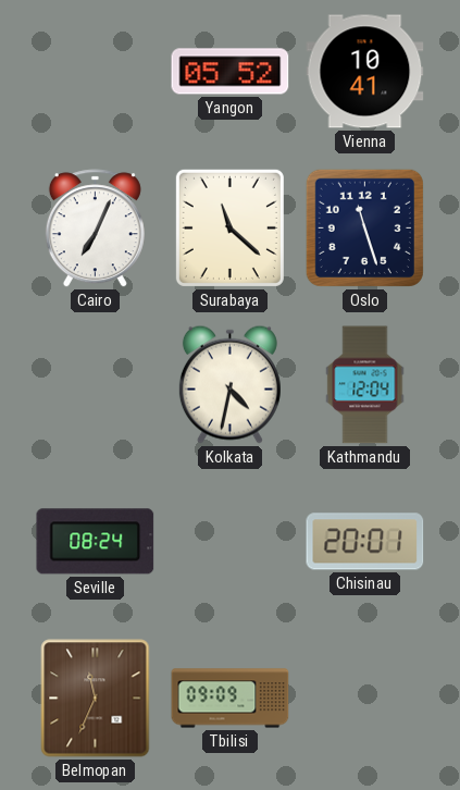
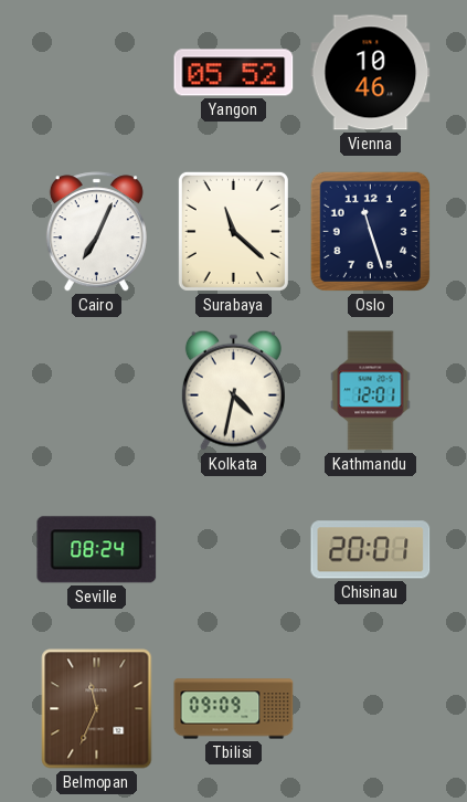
Vienna: 10:41 -> 10:46
Kathmandu: 12:04 -> 12:01
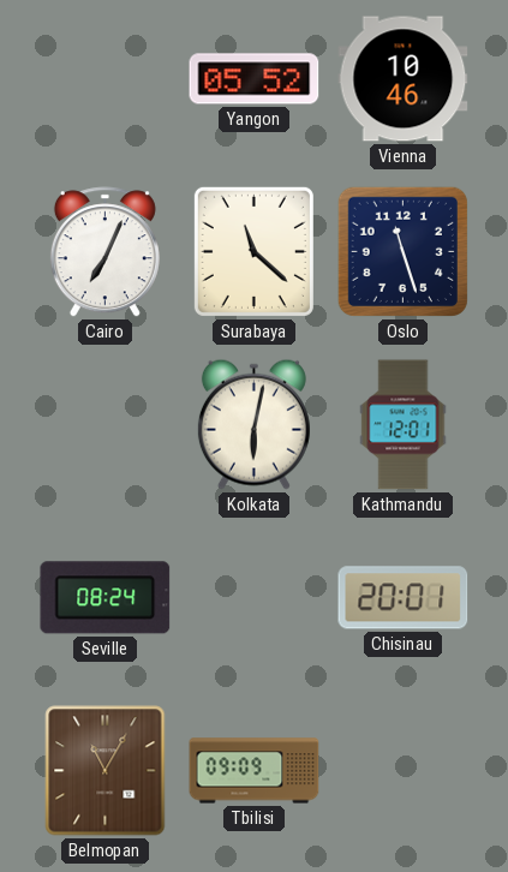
Kolkata: 4:32 -> 6:02
Belmopan: 11:34 -> 11:05
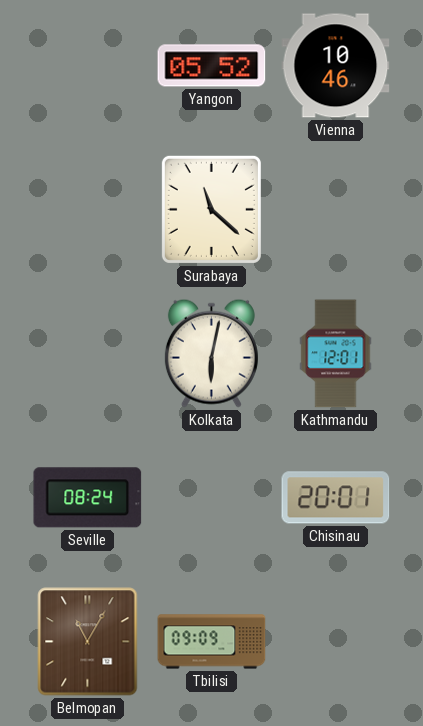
Cairo: 7:04 -> none
Oslo: 11:27 -> none
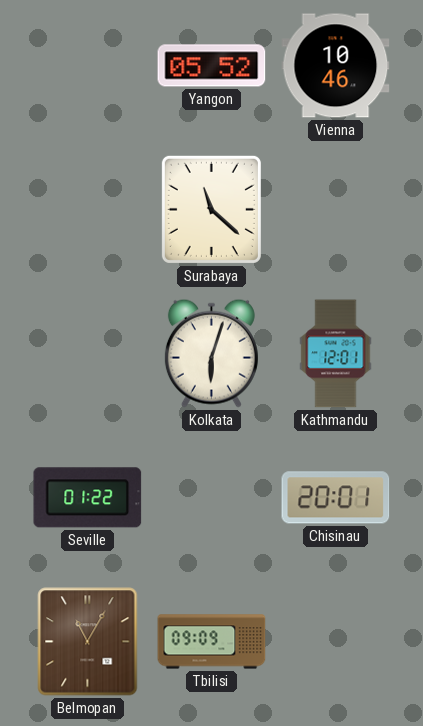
Kolkata: 6:02 -> 6:03
Seville: 08:24 -> 01:22
